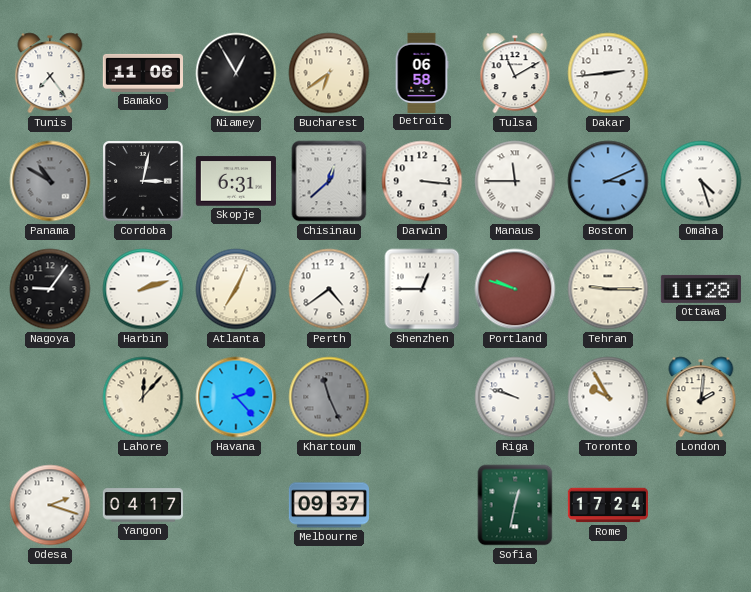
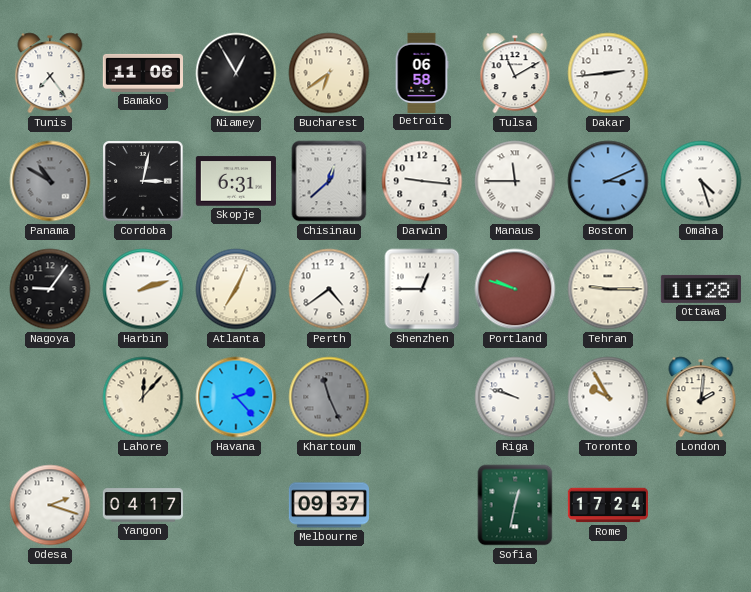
Darwin: 3:16 -> 9:16
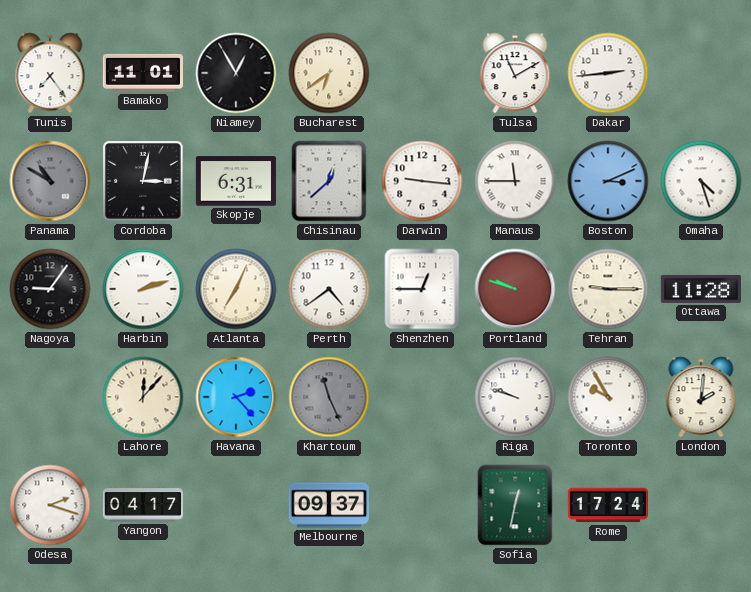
Bamako: 11:06 -> 11:01
Detroit: 06:58 -> none
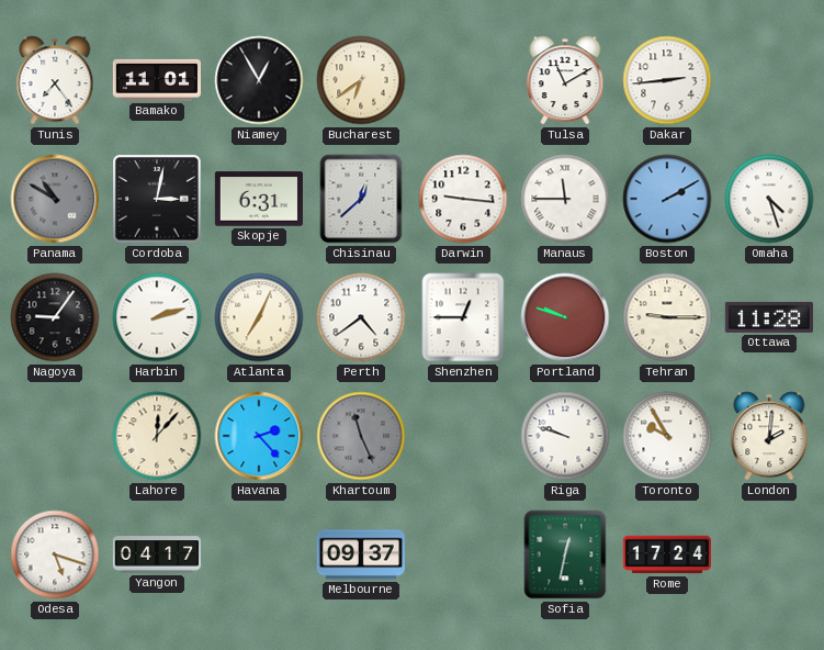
Boston: 3:11 -> 2:10
Odesa: 2:18 -> 5:18
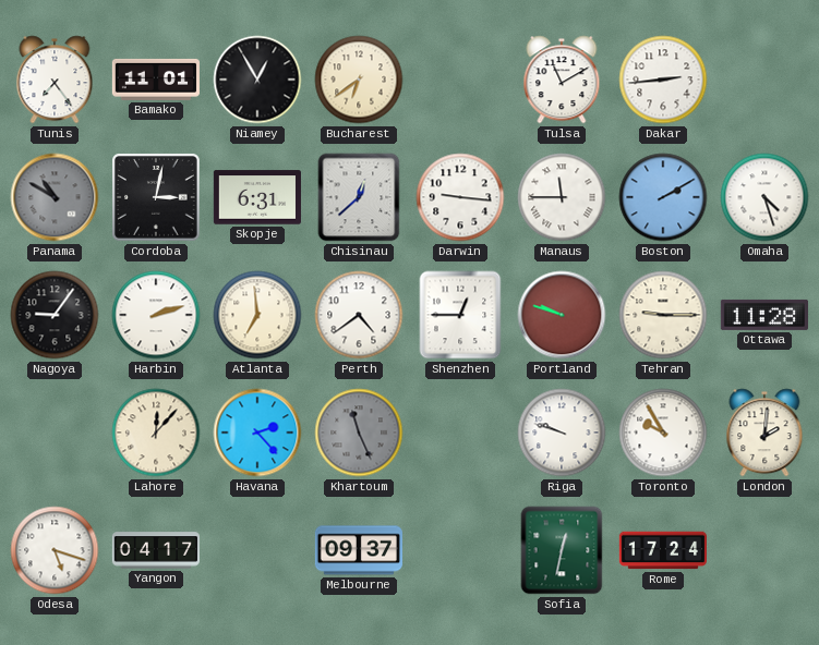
Atlanta: 7:04 -> 6:59
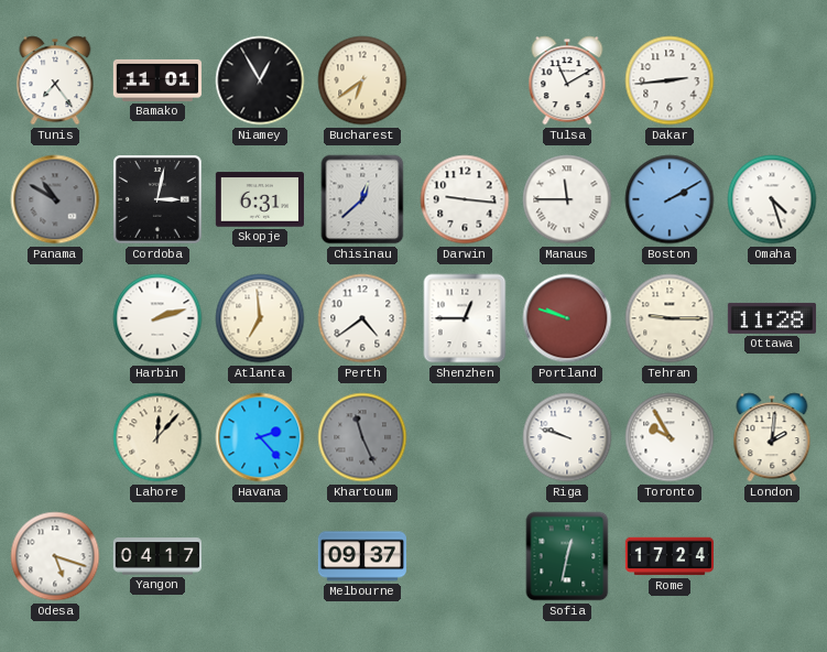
Nagoya: 9:06 -> none
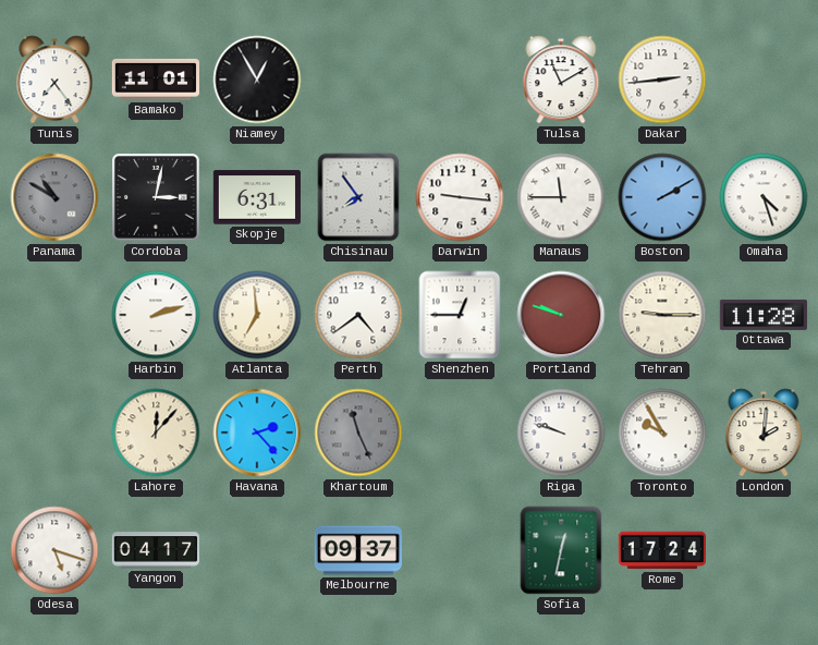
Bucharest: 6:39 -> none
Chisinau: 12:38 -> 7:54
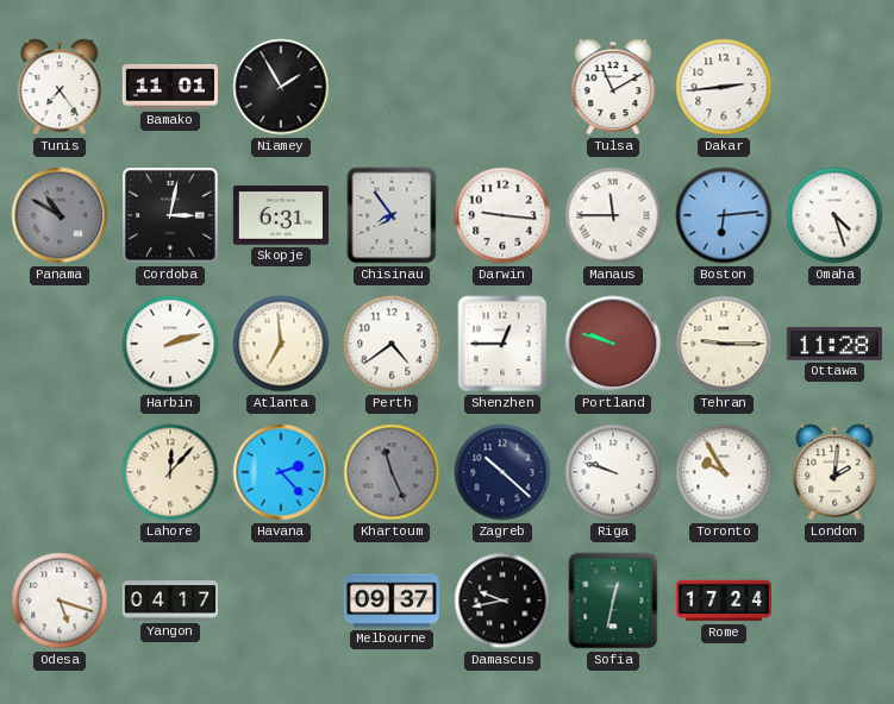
Niamey: 12:55 -> 1:55
Boston: 2:10 -> 6:14
Zagreb: none -> 10:22
Damascus: none -> 9:43
